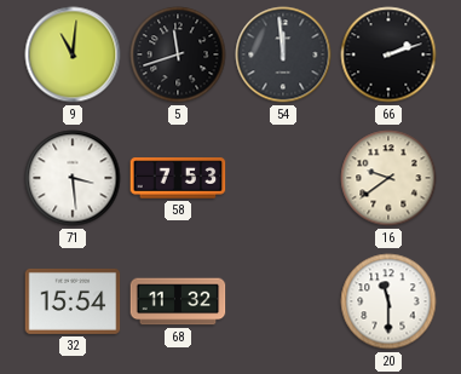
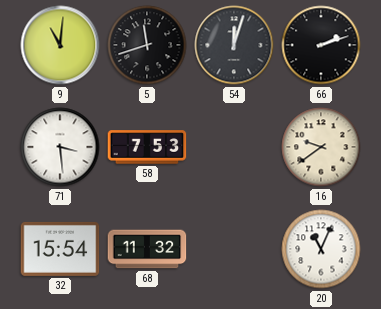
54: 11:59 -> 12:03
20: 11:30 -> 11:04
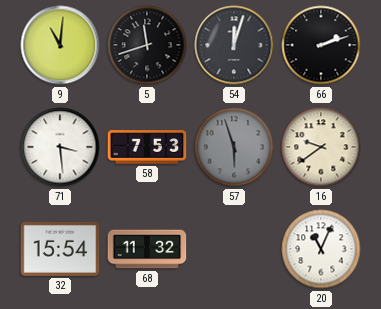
57: none -> 5:57
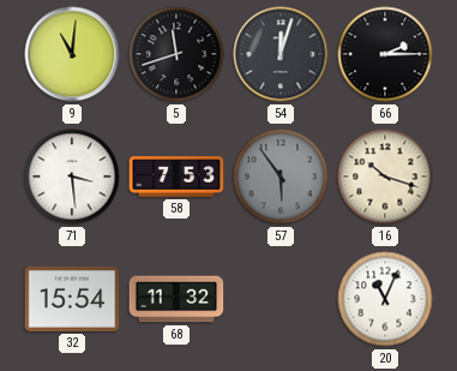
66: 2:12 -> 2:15
57: 5:57 -> 5:54
16: 9:39 -> 10:18
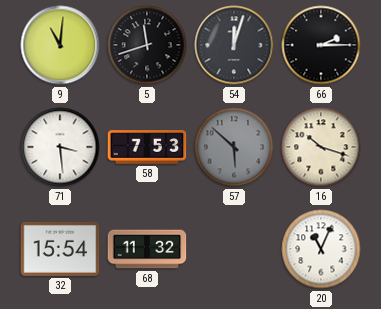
57: 5:54 -> 5:52
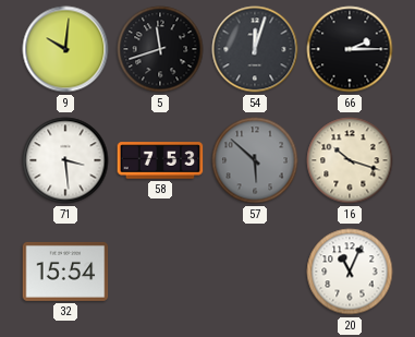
9: 11:01 -> 10:01
68: 11:32 -> none
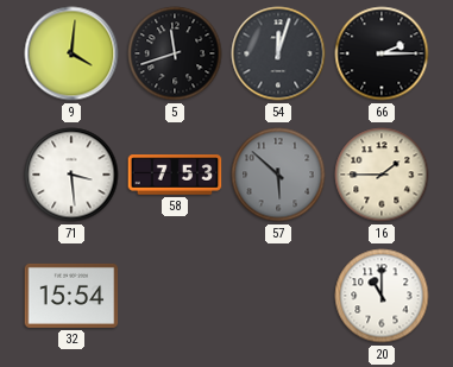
9: 10:01 -> 4:01
16: 10:18 -> 1:45
20: 11:04 -> 11:00
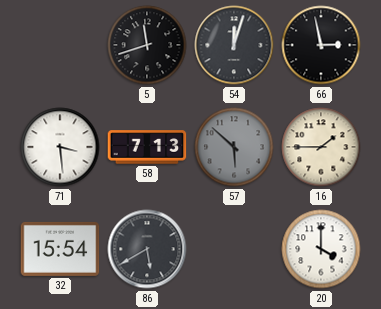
9: 4:01 -> none
66: 2:15 -> 2:58
58: 7:53 -> 7:13
86: none -> 5:40
20: 11:00 -> 4:00
